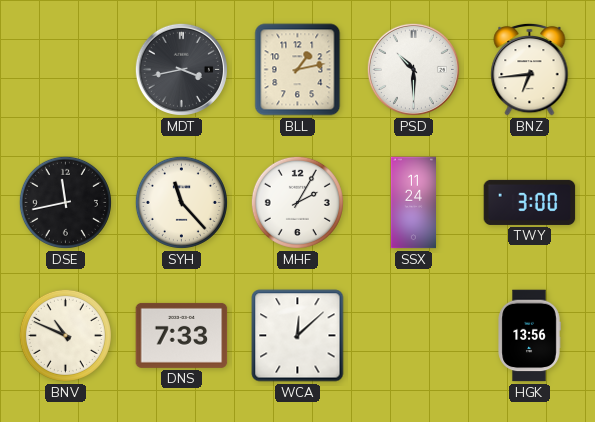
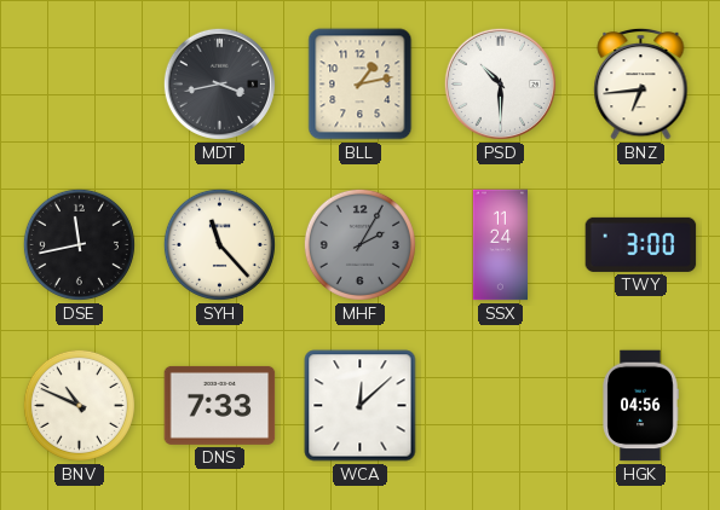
MHF dial: white -> grey
HGK: 13:56 -> 04:56
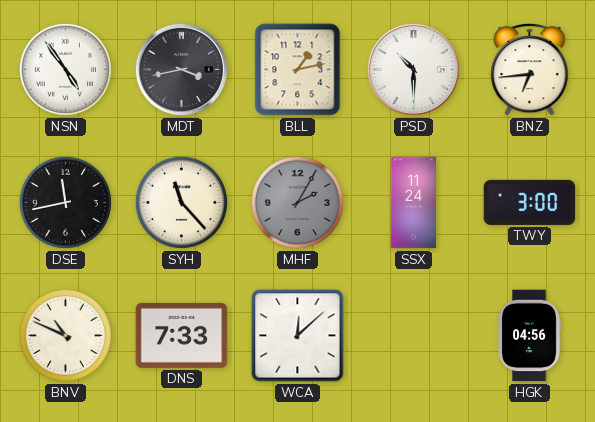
NSN: none -> 4:54
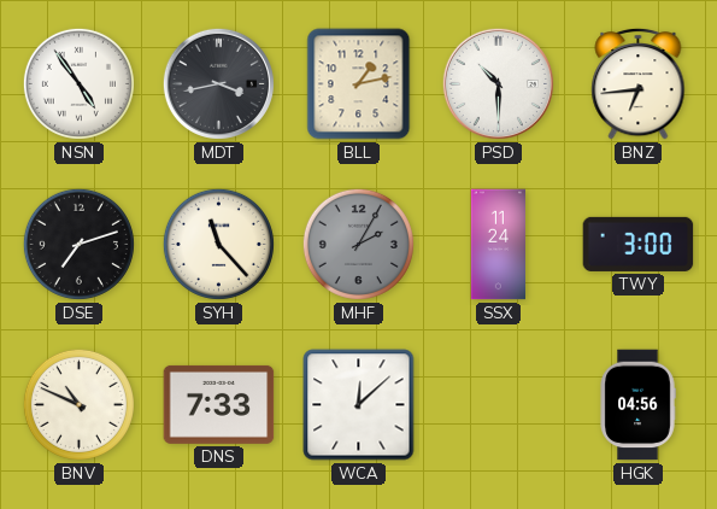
DSE: 11:43 -> 7:12
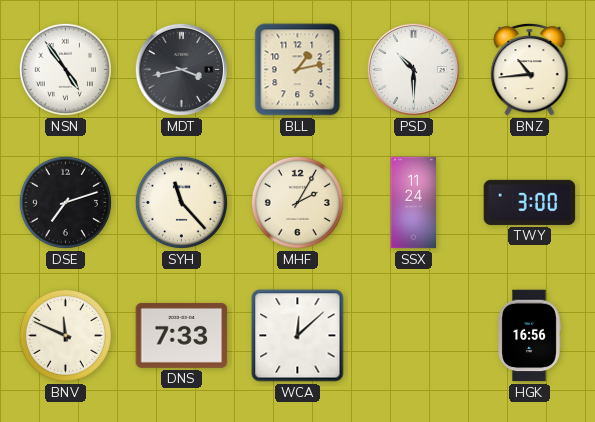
BNZ: 6:44 -> 10:44
MHF dial: grey -> cream
BNV: 10:49 -> 11:49
HGK: 04:56 -> 16:56
